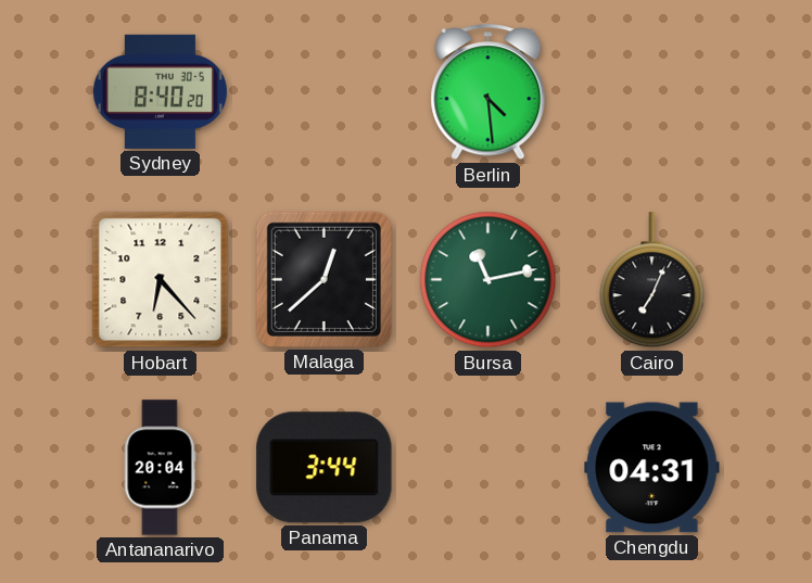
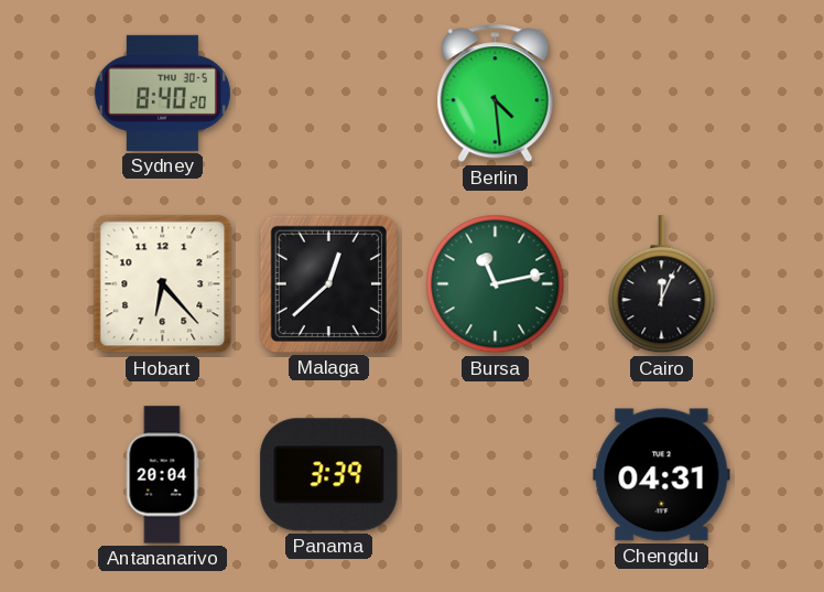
Cairo: 7:04 -> 12:04
Panama: 3:44 -> 3:39
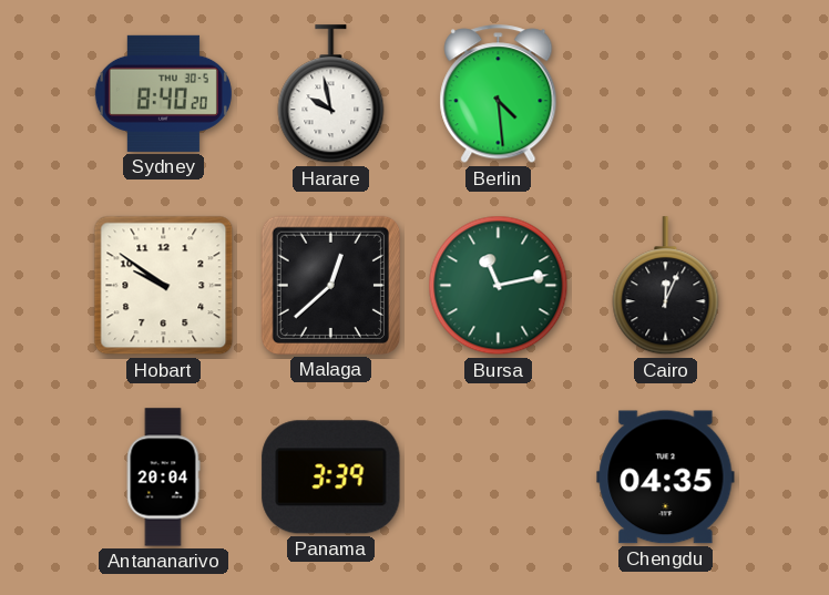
Harare: none -> 9:58
Hobart: 6:23 -> 9:51
Chengdu: 04:31 -> 04:35
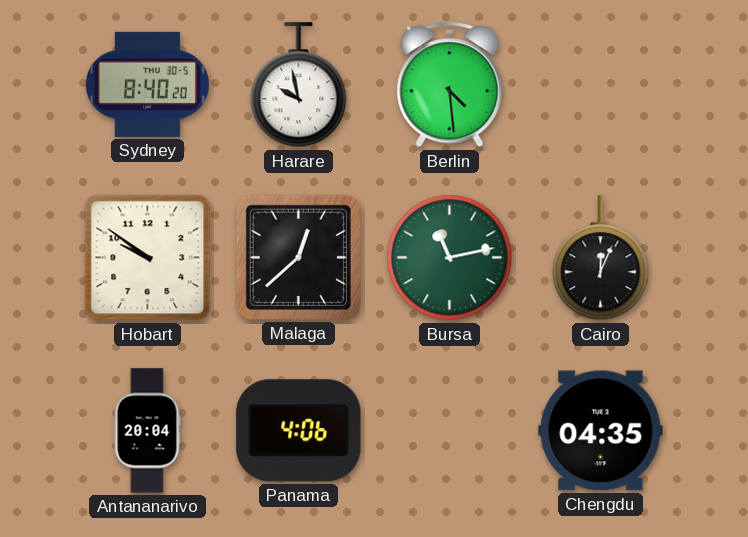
Panama: 3:39 -> 4:06
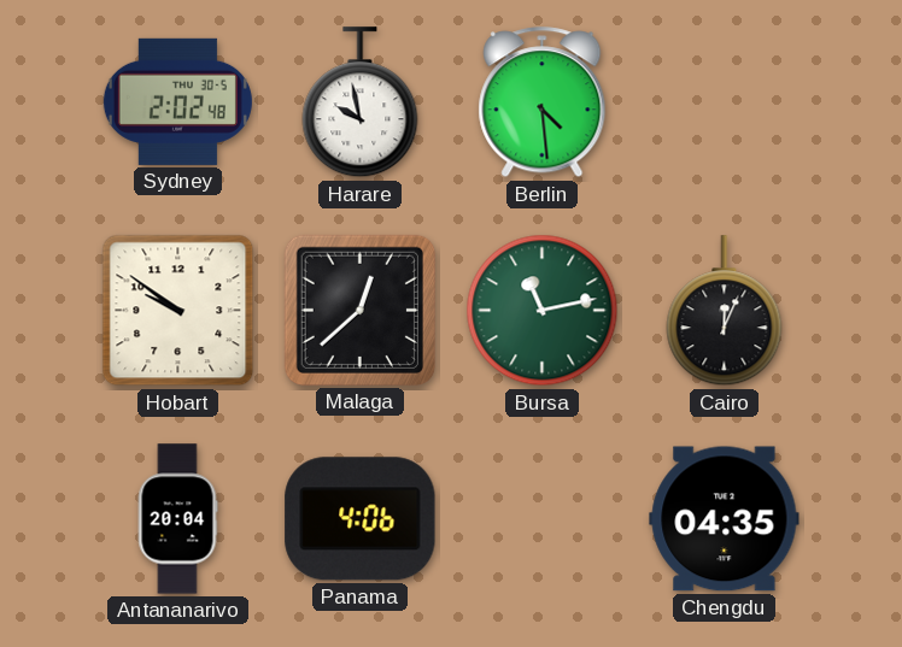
Sydney: 8:40 -> 2:02
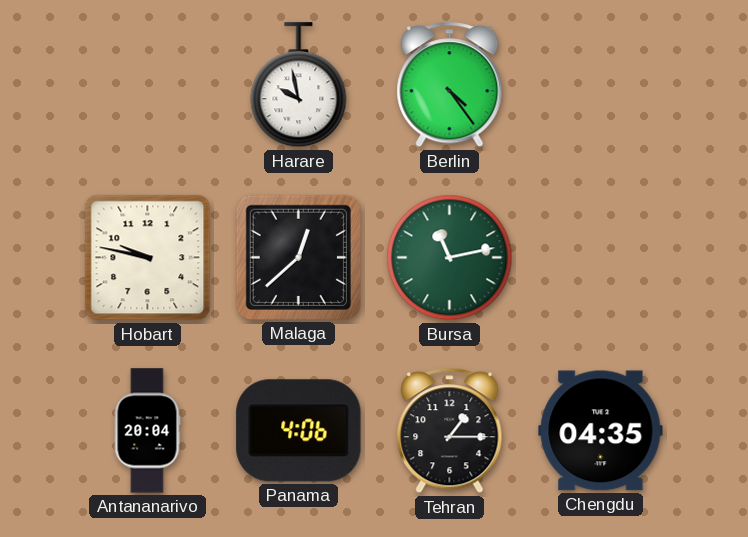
Sydney: 2:02 -> none
Berlin: 4:29 -> 4:24
Hobart: 9:51 -> 9:47
Cairo: 12:04 -> none
Tehran: none -> 1:15
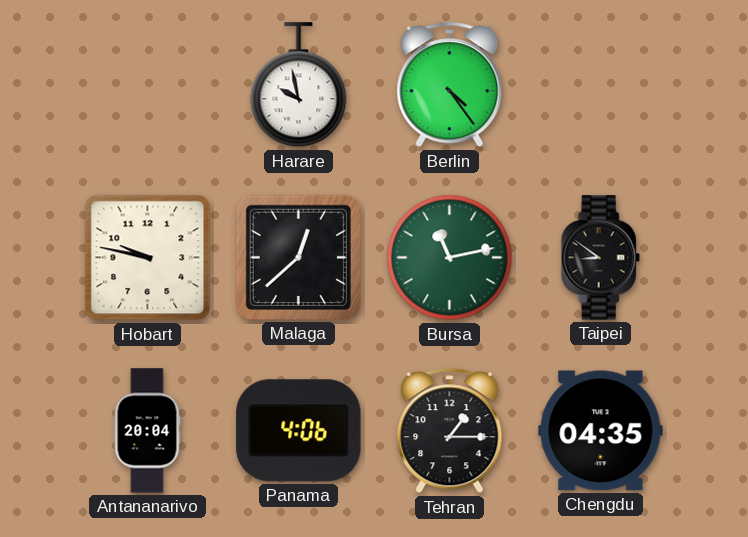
Taipei: none -> 8:51
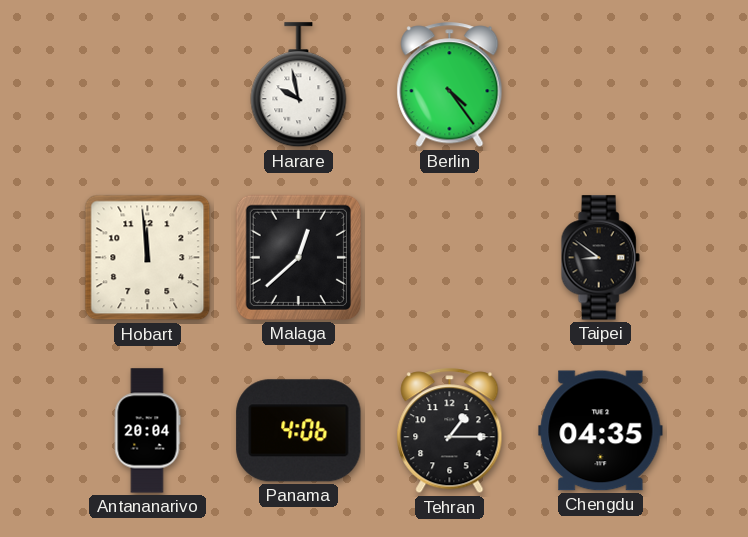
Hobart: 9:47 -> 11:59
Bursa: 11:13 -> none
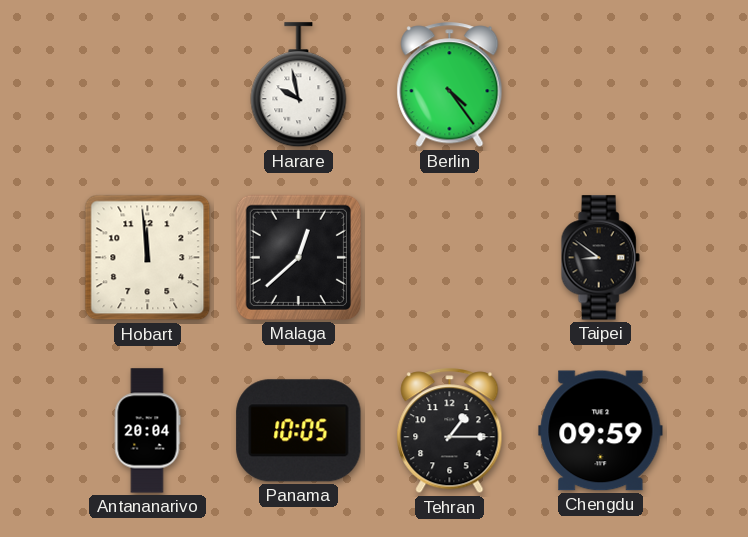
Panama: 4:06 -> 10:05
Chengdu: 04:35 -> 09:59
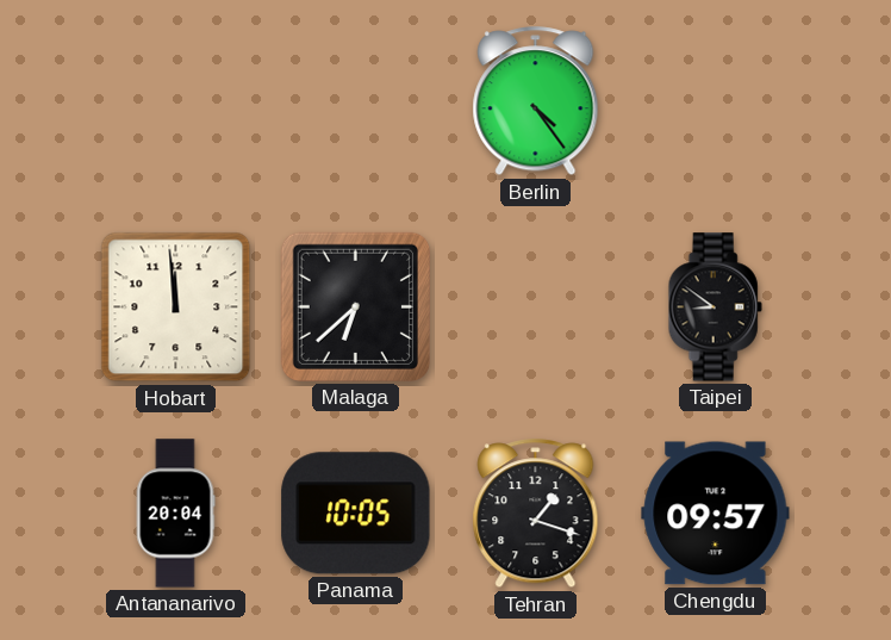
Harare: 9:58 -> none
Malaga: 12:38 -> 6:38
Tehran: 1:15 -> 1:18
Chengdu: 09:59 -> 09:57
